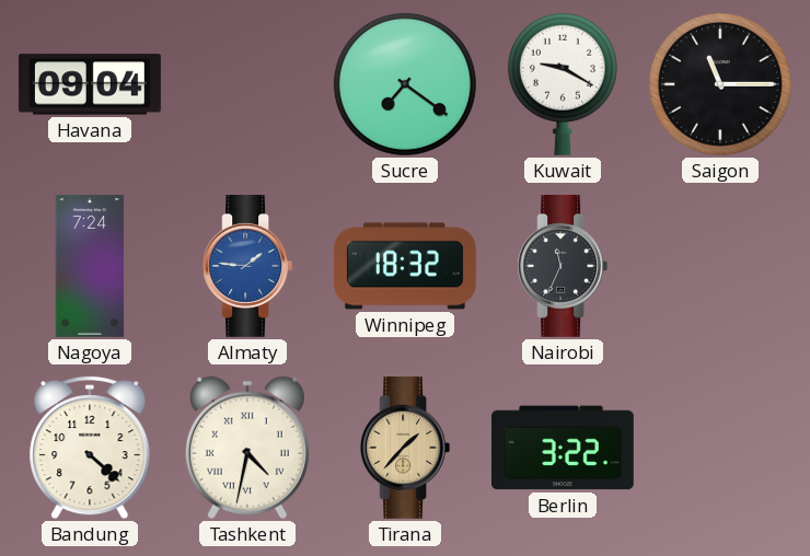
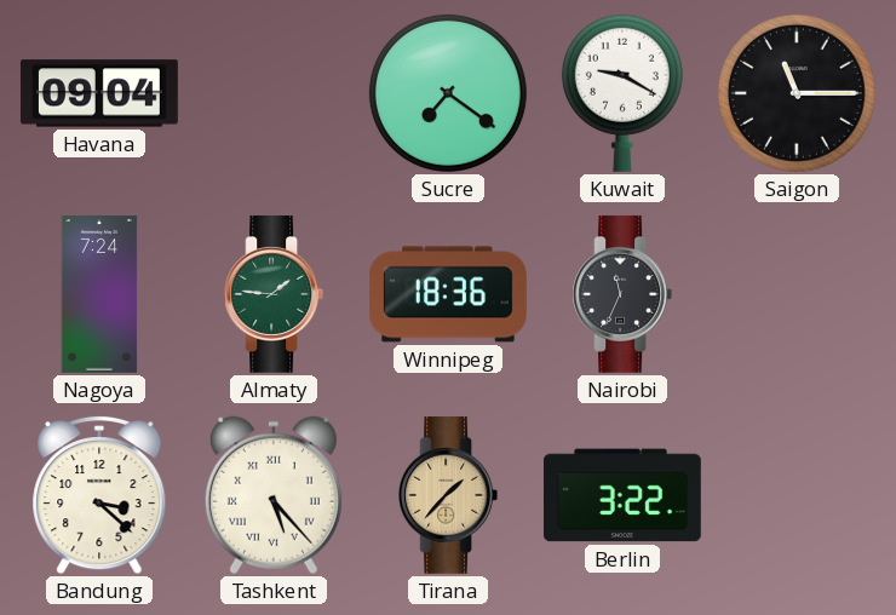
Almaty dial: blue -> green
Winnipeg: 18:32 -> 18:36
Bandung: 4:22 -> 3:22
Tashkent: 4:32 -> 5:23
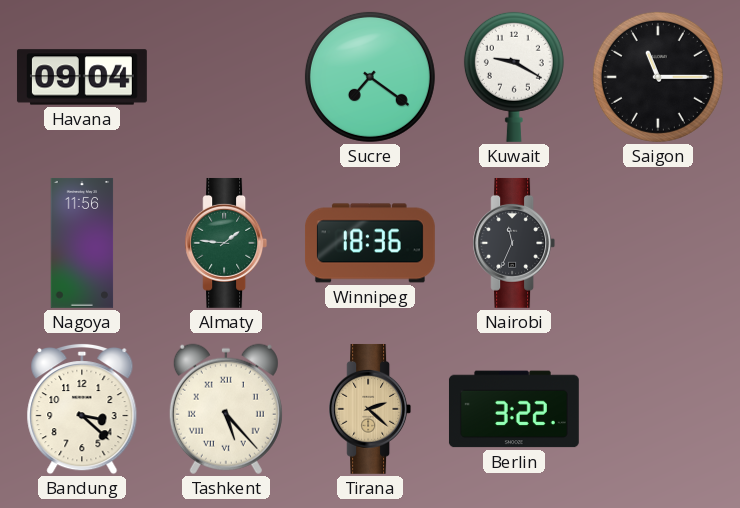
Nagoya: 7:24 -> 11:56
Tirana: 1:37 -> 2:22
